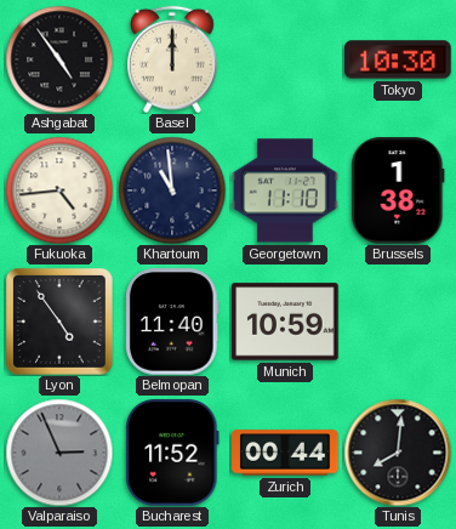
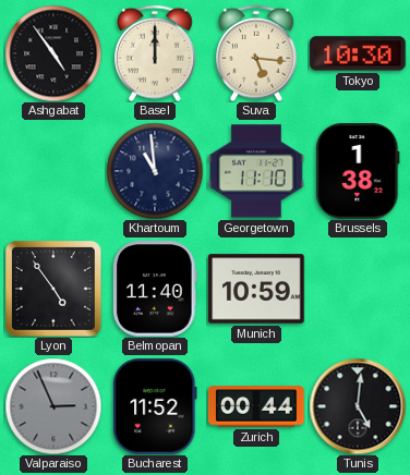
Suva: none -> 5:16
Fukuoka: 4:44 -> none
Tunis: 8:01 -> 5:01
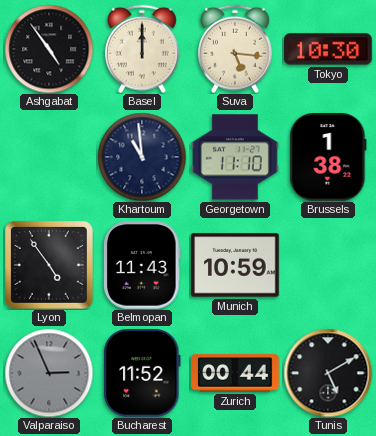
Belmopan: 11:40 -> 11:43
Tunis: 5:01 -> 5:10
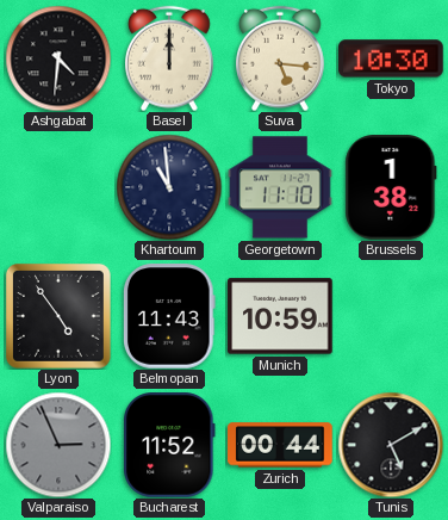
Ashgabat: 4:54 -> 4:31
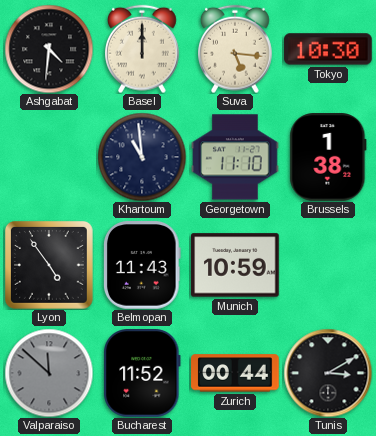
Valparaiso: 2:56 -> 11:52
Tunis: 5:10 -> 3:10
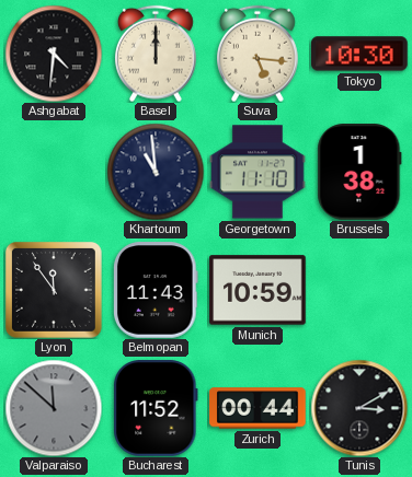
Lyon: 4:54 -> 11:54
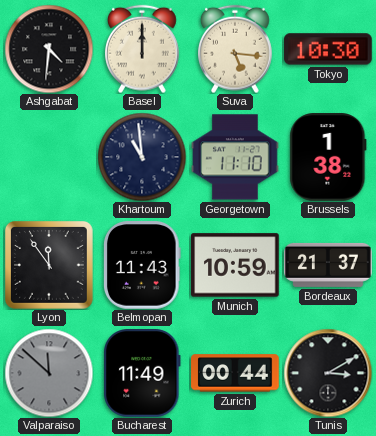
Bordeaux: none -> 21:37
Bucharest: 11:52 -> 11:49
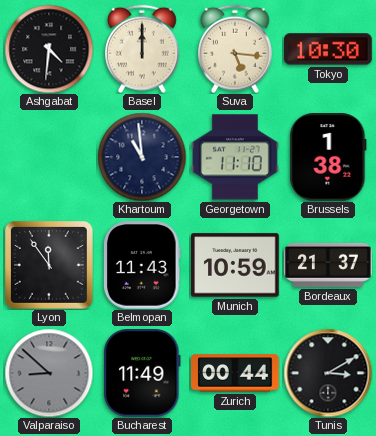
Valparaiso: 11:52 -> 8:52
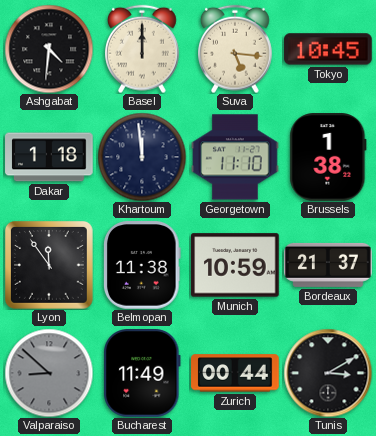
Tokyo: 10:30 -> 10:45
Dakar: none -> 1:18
Khartoum: 10:59 -> 11:59
Belmopan: 11:43 -> 11:38
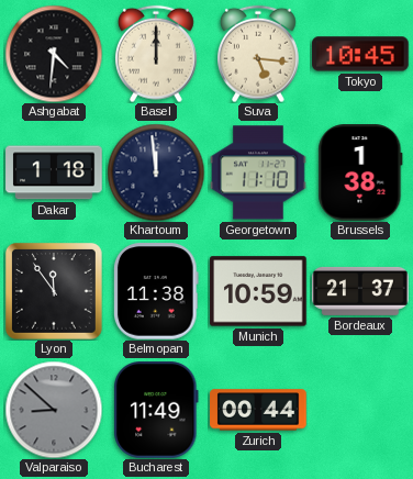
Tunis: 3:10 -> none
